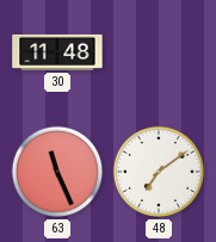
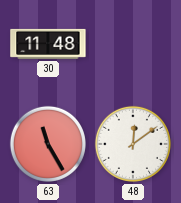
63: 11:26 -> 11:25
48: 7:09 -> 12:09
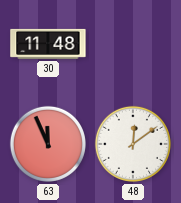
63: 11:25 -> 11:56
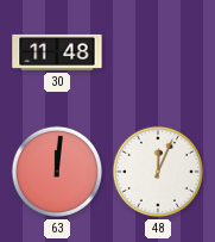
63: 11:56 -> 12:01
48: 12:09 -> 12:04
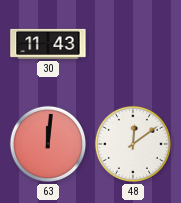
30: 11:48 -> 11:43
48: 12:04 -> 12:09
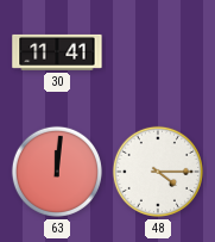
30: 11:43 -> 11:41
48: 12:09 -> 4:15
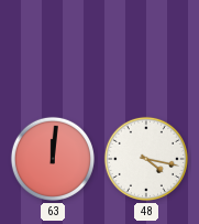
30: 11:41 -> none
48: 4:15 -> 4:17
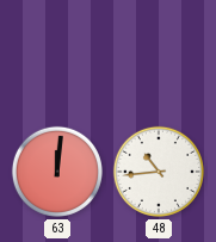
48: 4:17 -> 10:44
